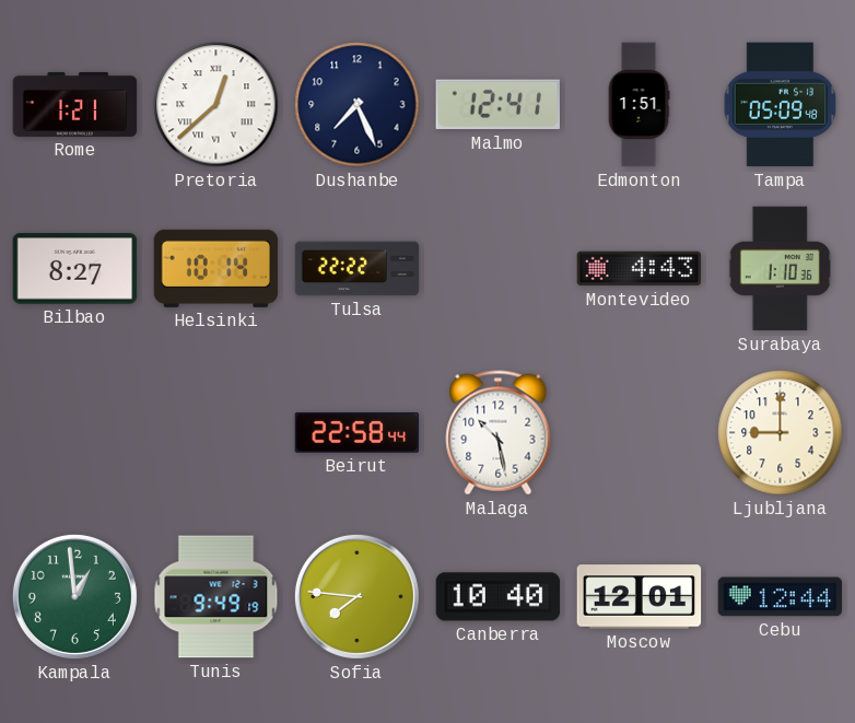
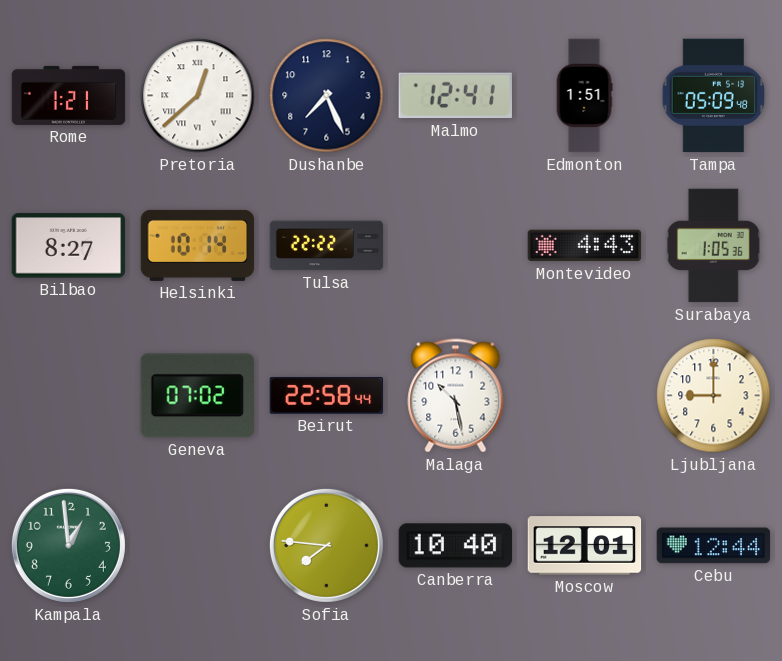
Surabaya: 1:10 -> 1:05
Geneva: none -> 07:02
Tunis: 9:49 -> none
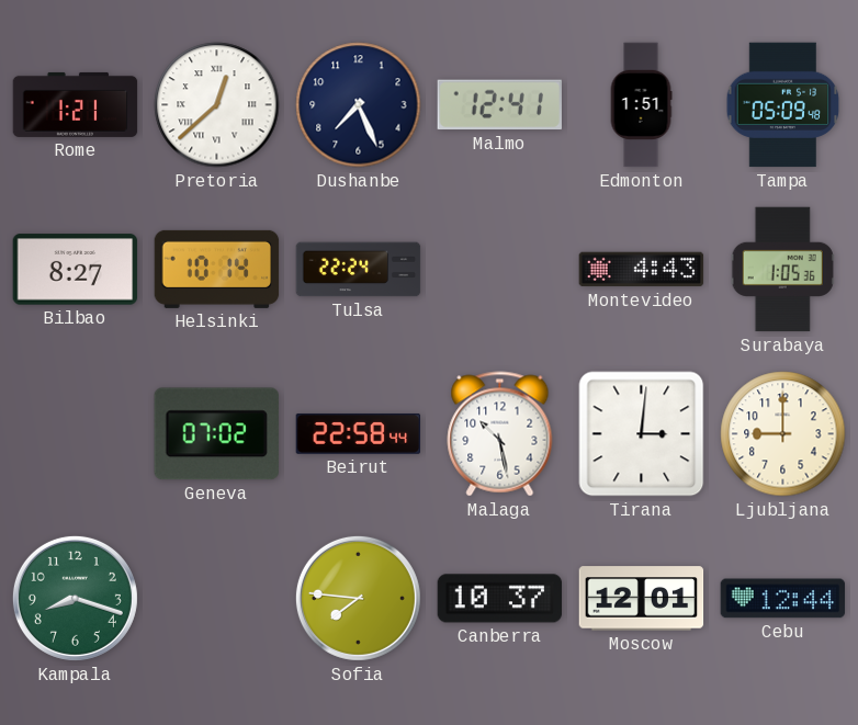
Tulsa: 22:22 -> 22:24
Tirana: none -> 3:01
Kampala: 12:59 -> 8:18
Canberra: 10:40 -> 10:37
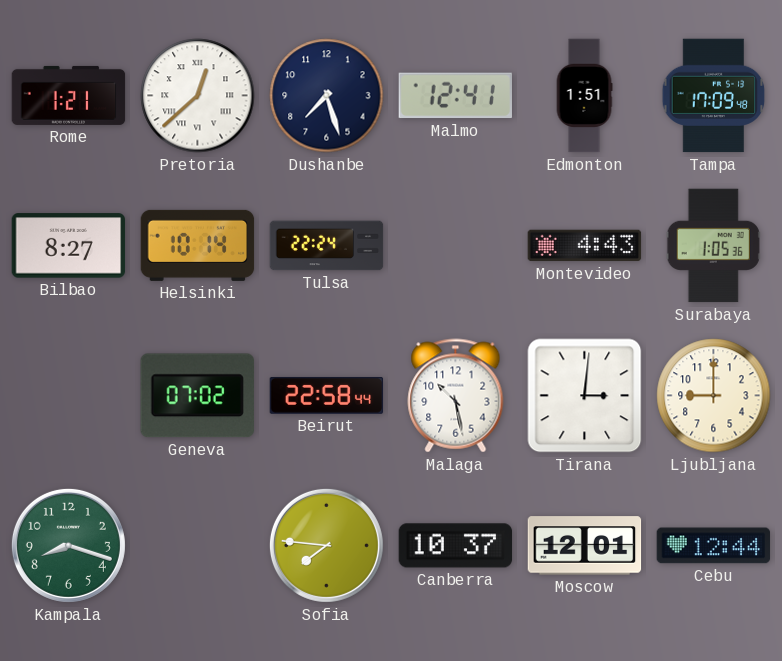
Dushanbe: 7:26 -> 7:27
Tampa: 05:09 -> 17:09
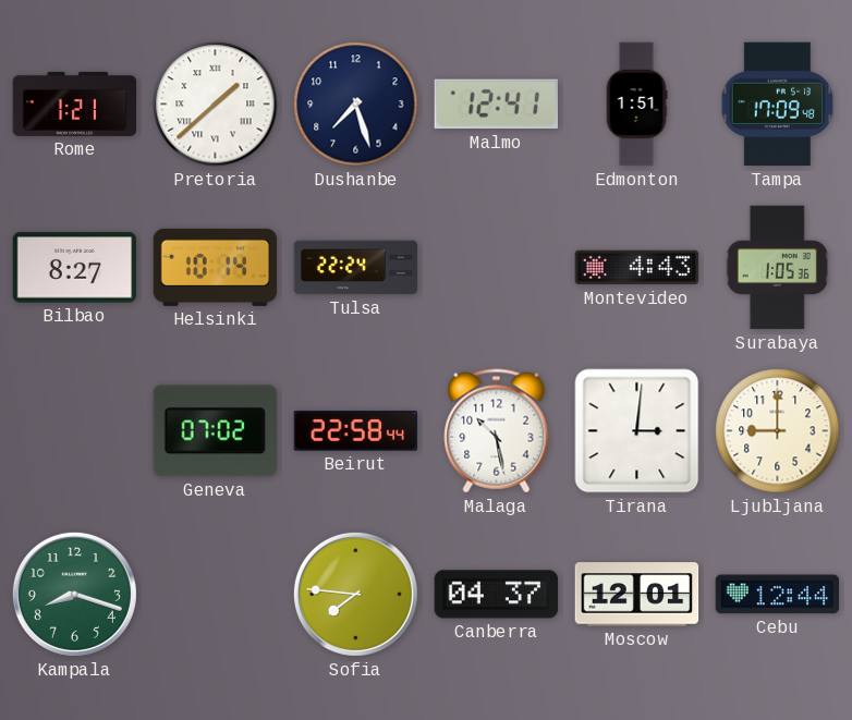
Pretoria: 12:38 -> 1:38
Canberra: 10:37 -> 04:37
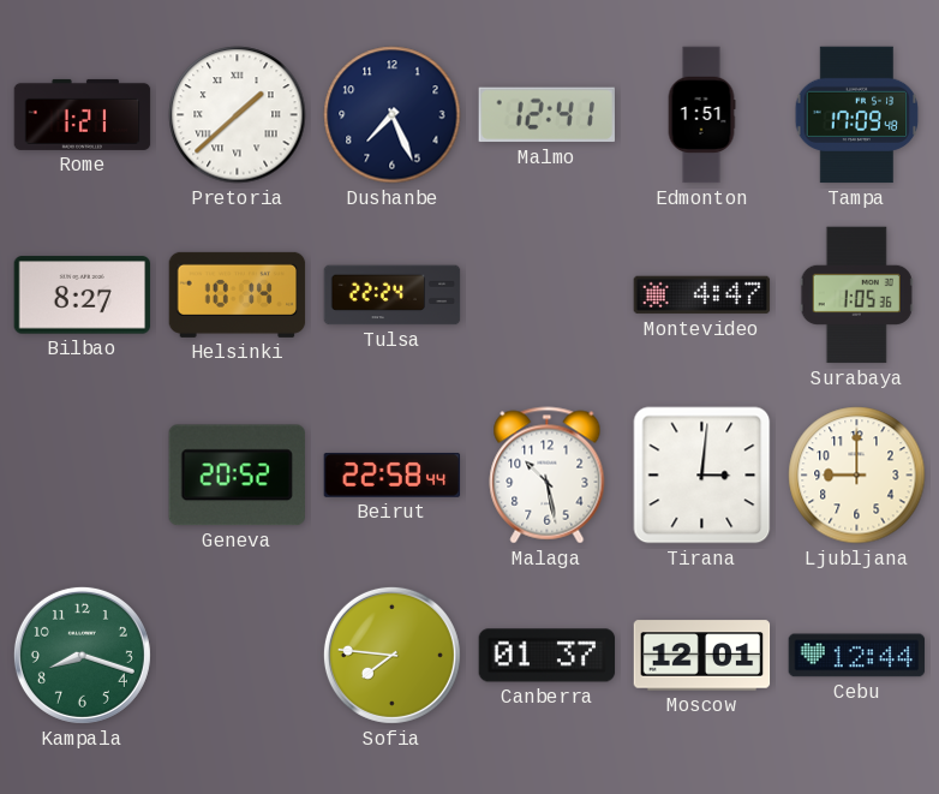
Dushanbe: 7:27 -> 7:26
Montevideo: 4:43 -> 4:47
Geneva: 07:02 -> 20:52
Canberra: 04:37 -> 01:37
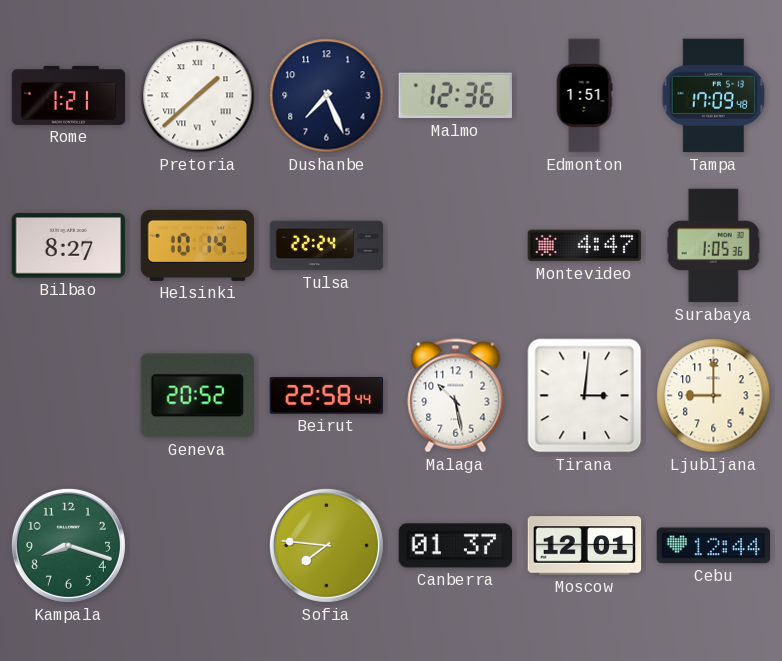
Malmo: 12:41 -> 12:36
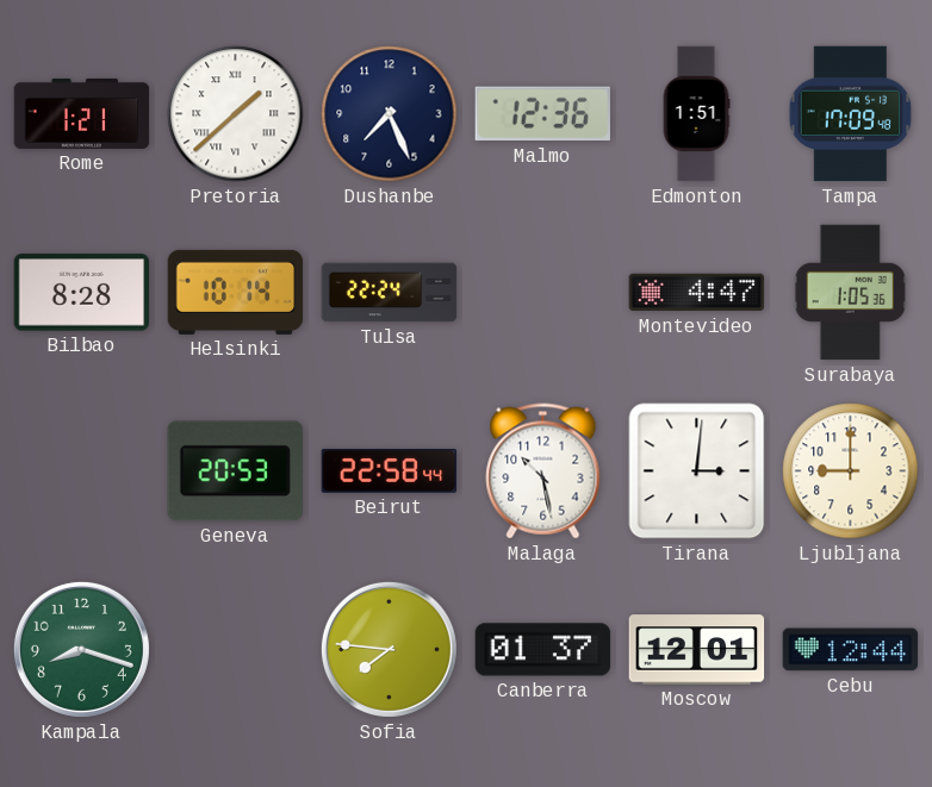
Bilbao: 8:27 -> 8:28
Geneva: 20:52 -> 20:53
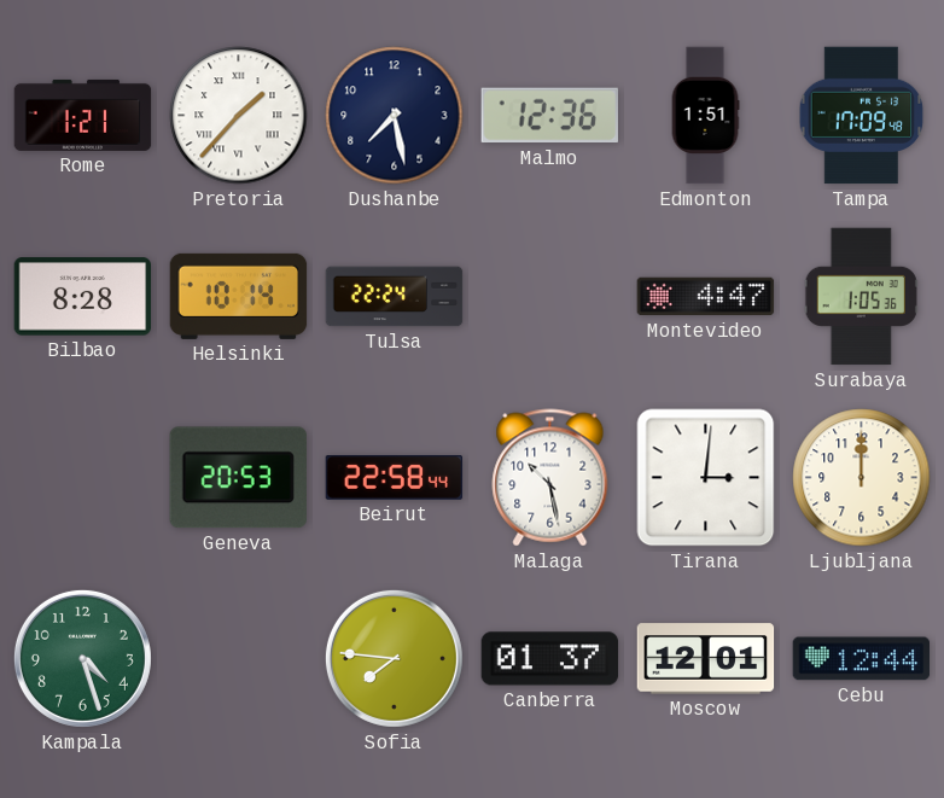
Pretoria: 1:38 -> 1:37
Dushanbe: 7:26 -> 7:28
Ljubljana: 9:00 -> 12:00
Kampala: 8:18 -> 4:27
